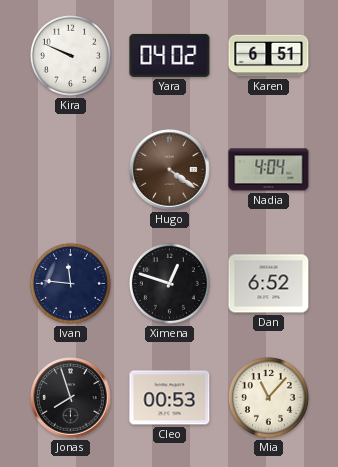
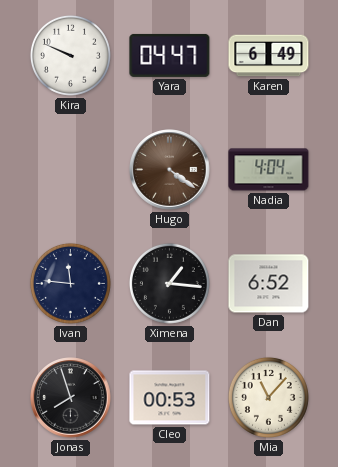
Yara: 04:02 -> 04:47
Karen: 6:51 -> 6:49
Ximena: 12:48 -> 1:16
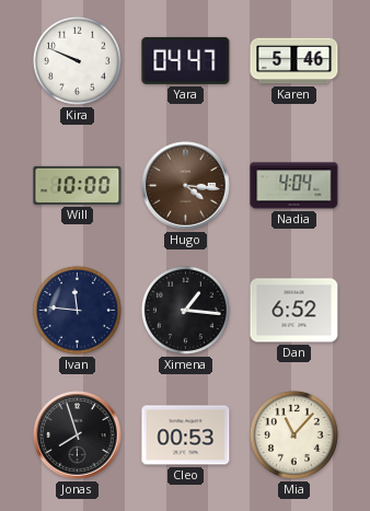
Karen: 6:49 -> 5:46
Will: none -> 10:00
Hugo: 4:21 -> 4:16
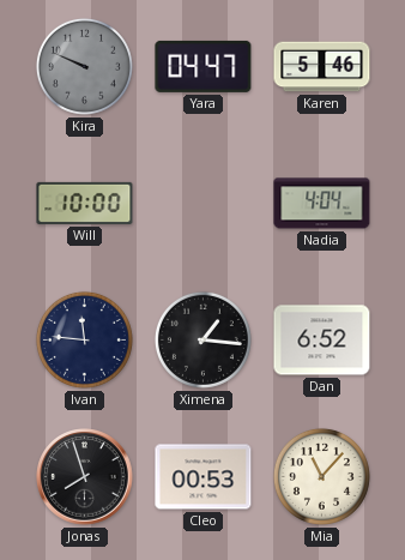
Kira dial: white -> grey
Hugo: 4:16 -> none
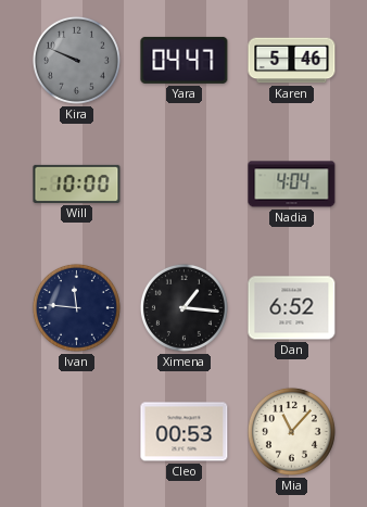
Jonas: 7:57 -> none
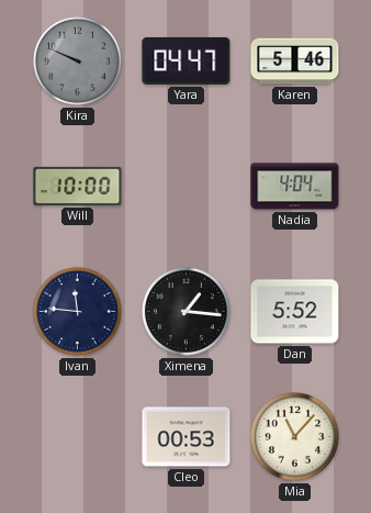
Dan: 6:52 -> 5:52
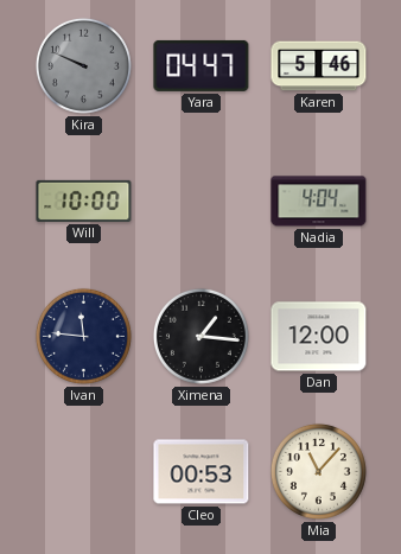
Dan: 5:52 -> 12:00
